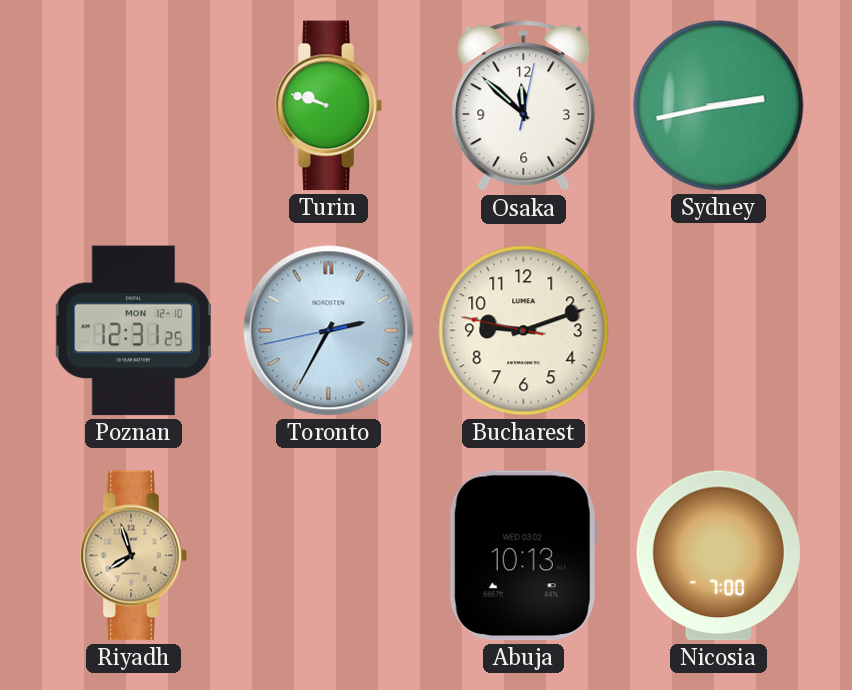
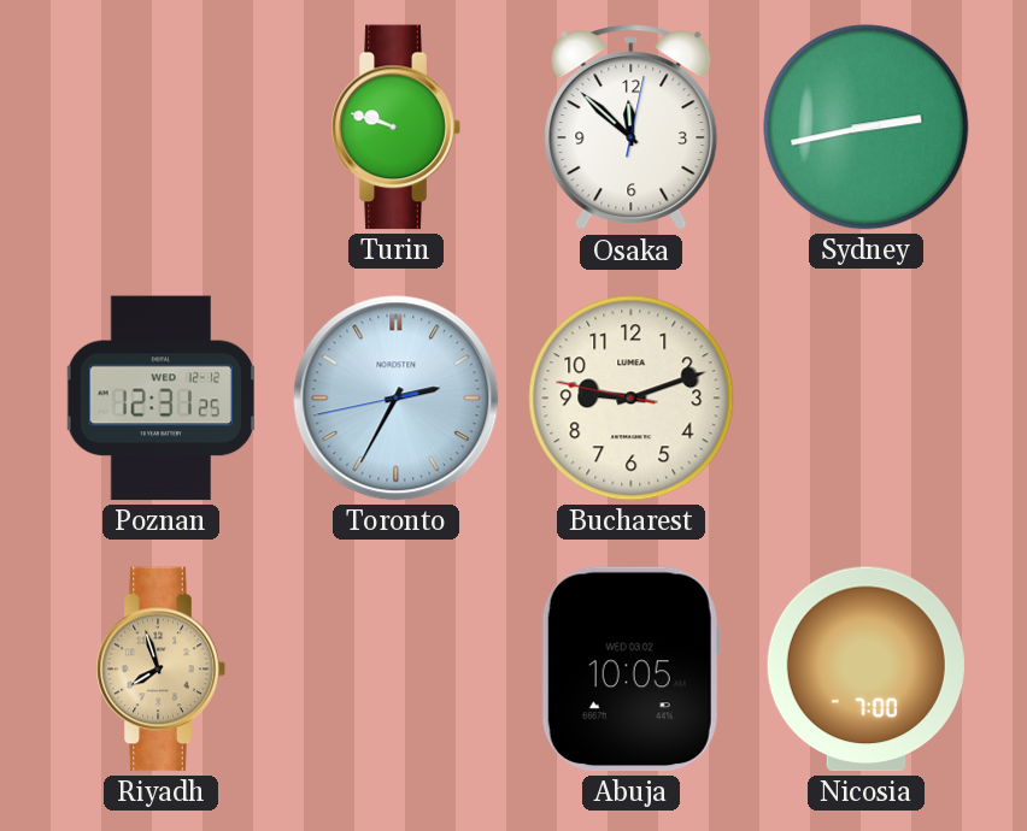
Poznan date: MON 12-10 -> WED 12-12
Abuja: 10:13 -> 10:05
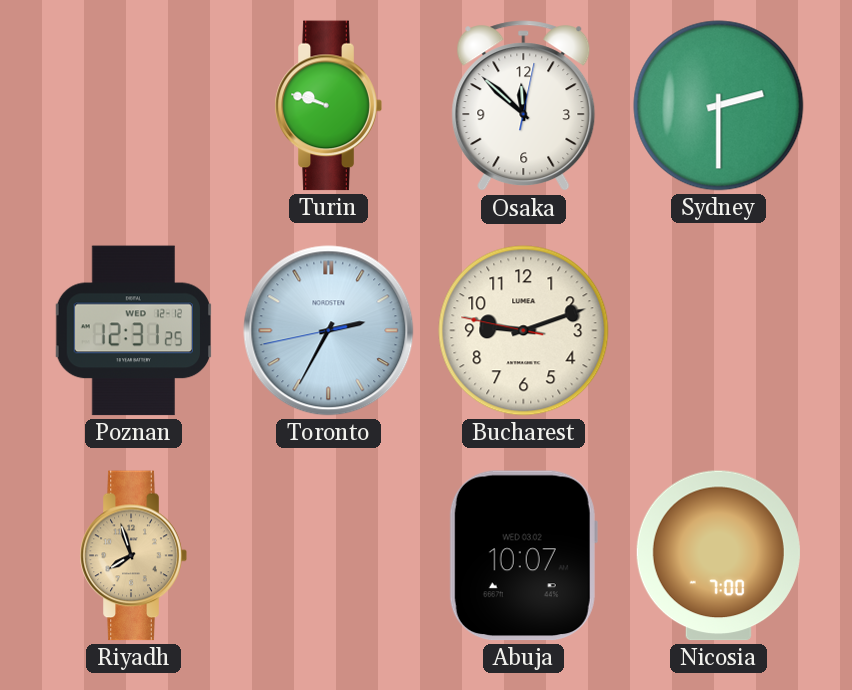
Sydney: 2:43 -> 2:30
Abuja: 10:05 -> 10:07
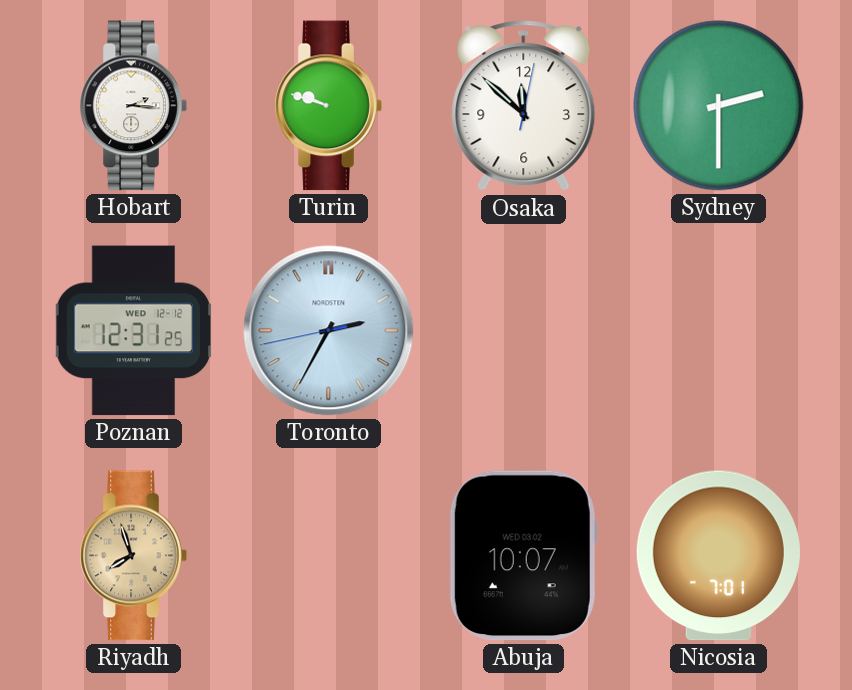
Hobart: none -> 2:16
Bucharest: 9:11 -> none
Nicosia: 7:00 -> 7:01
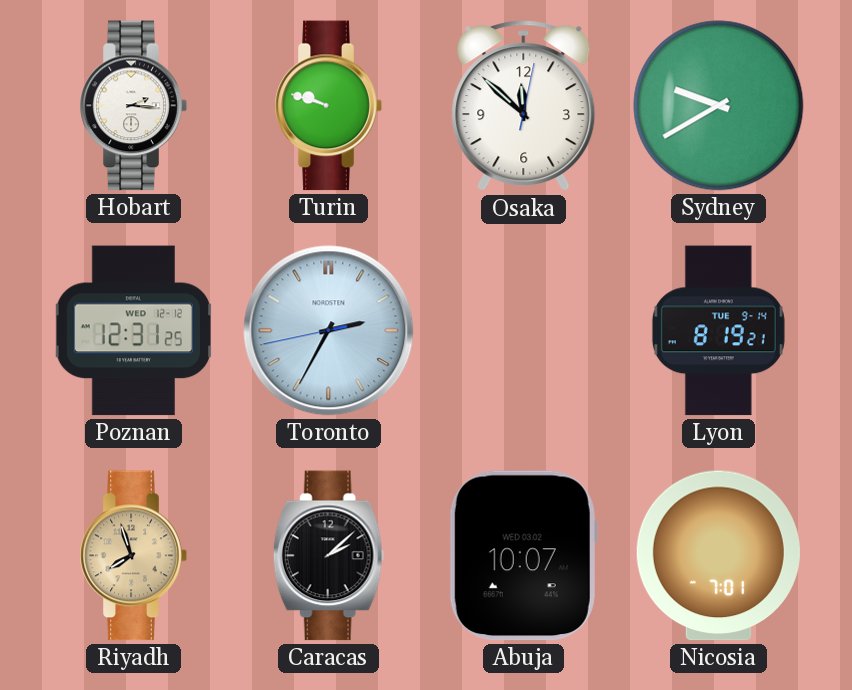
Sydney: 2:30 -> 9:40
Lyon: none -> 8:19
Caracas: none -> 2:08
